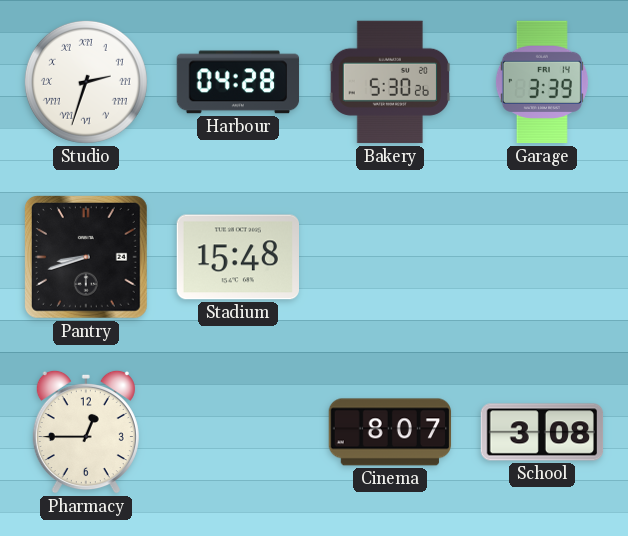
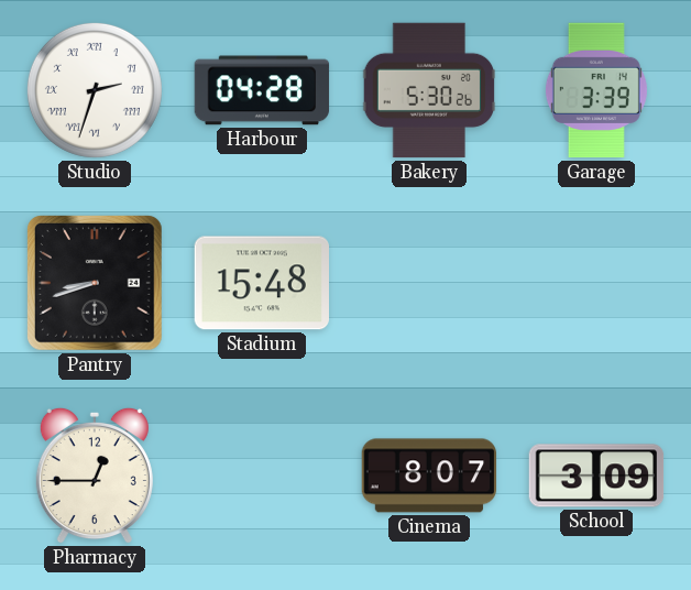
School: 3:08 -> 3:09
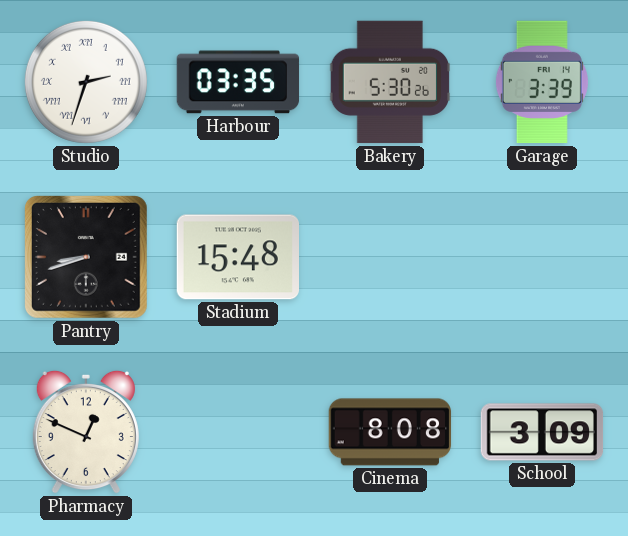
Harbour: 04:28 -> 03:35
Pharmacy: 12:45 -> 12:49
Cinema: 8:07 -> 8:08
